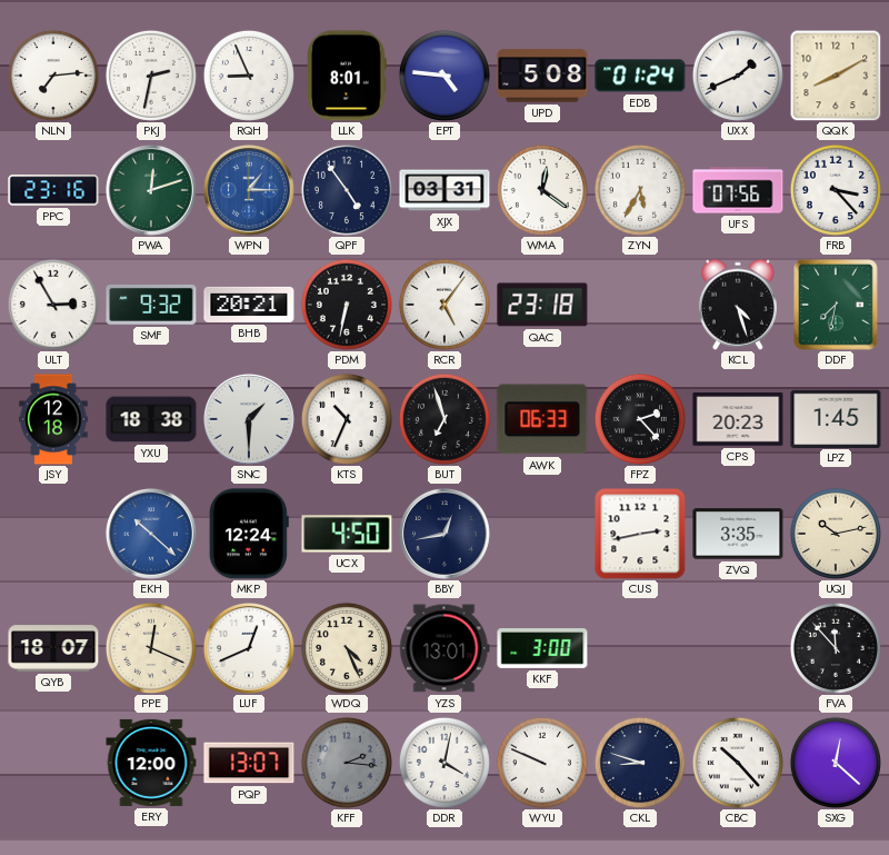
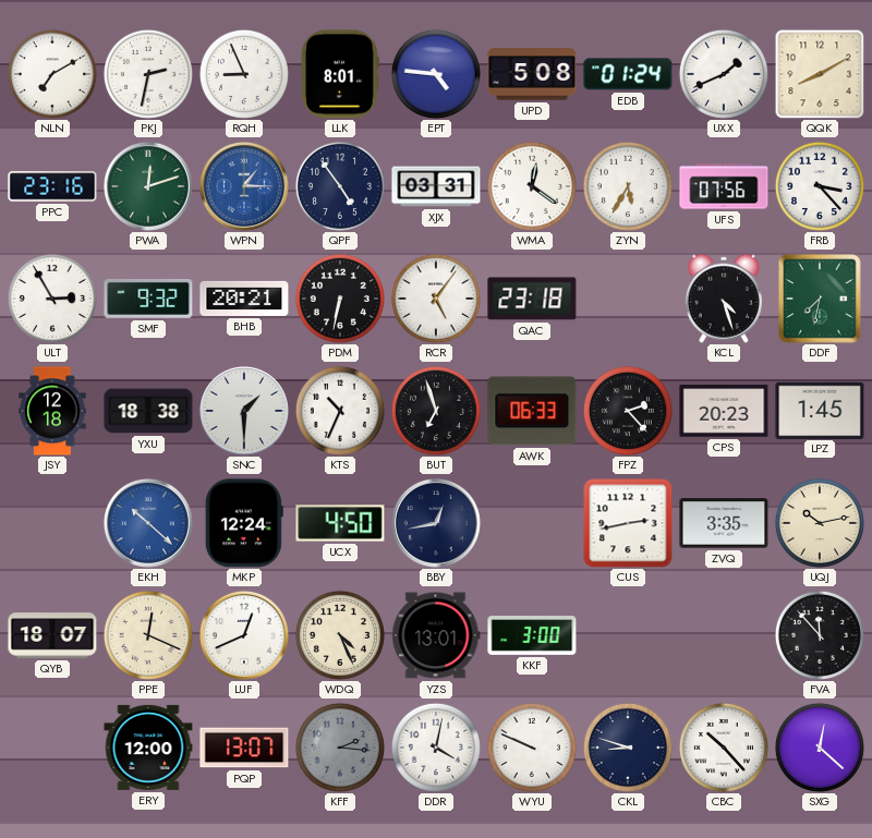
NLN: 7:14 -> 7:10
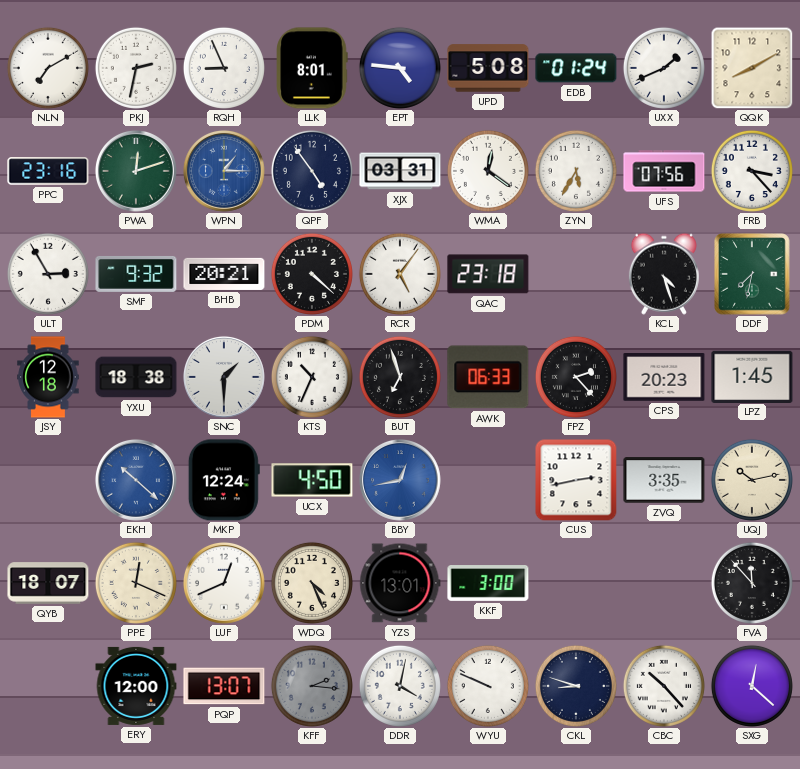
PDM: 6:32 -> 4:22
BBY dial: navy -> blue
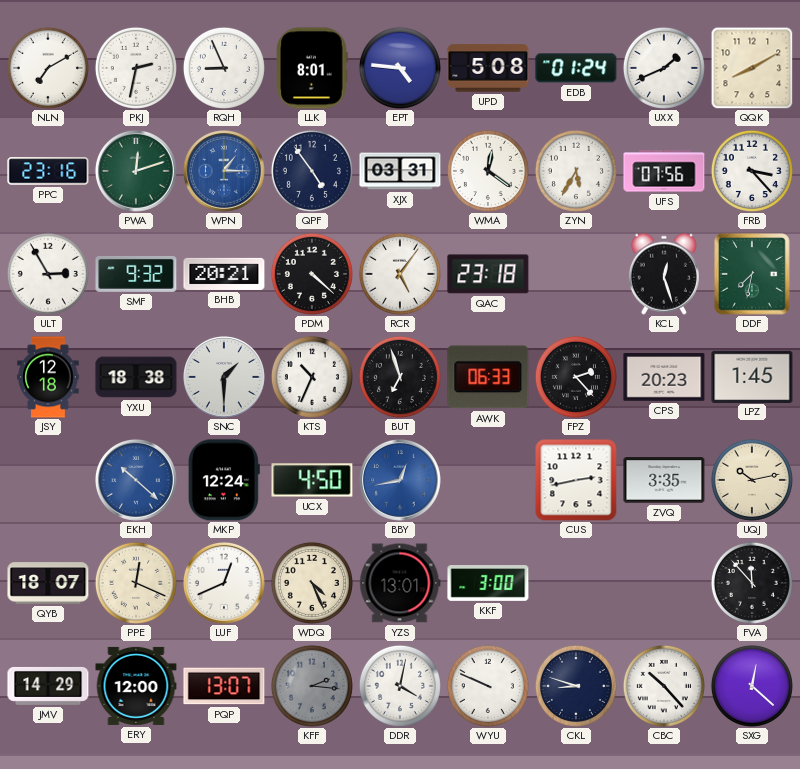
KCL: 4:27 -> 12:27
JMV: none -> 14:29
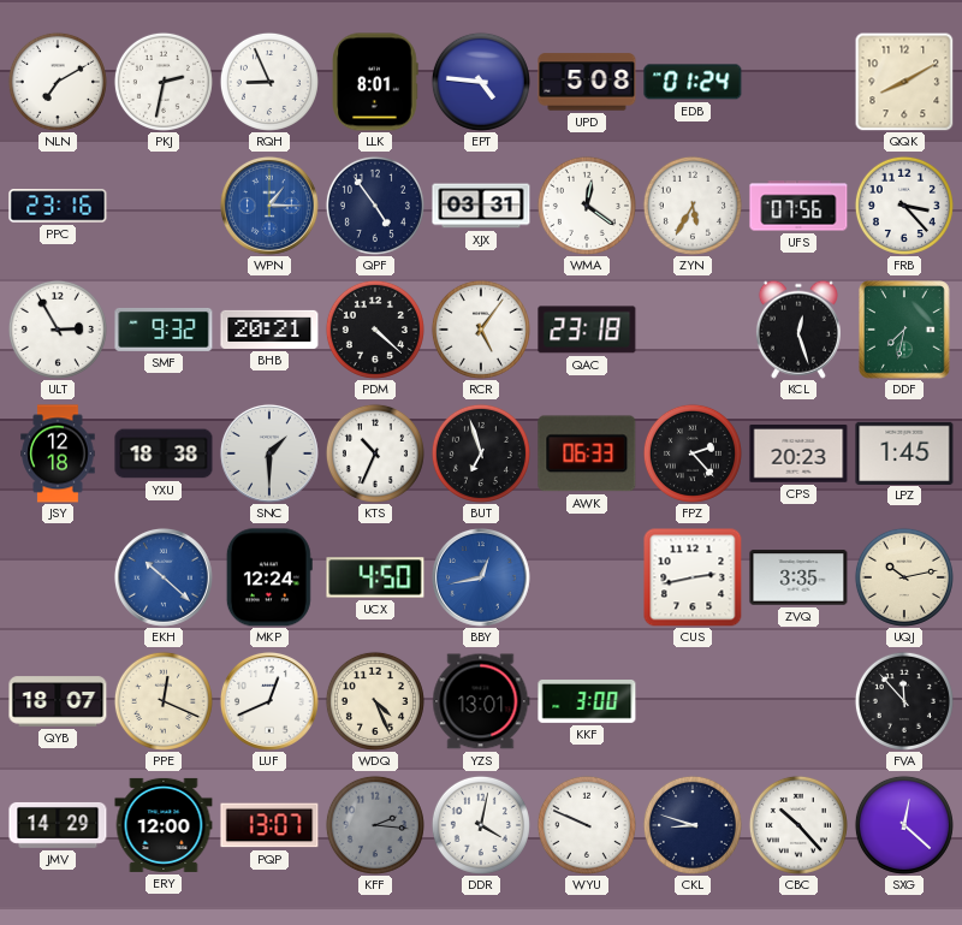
UXX: 1:41 -> none
PWA: 12:12 -> none
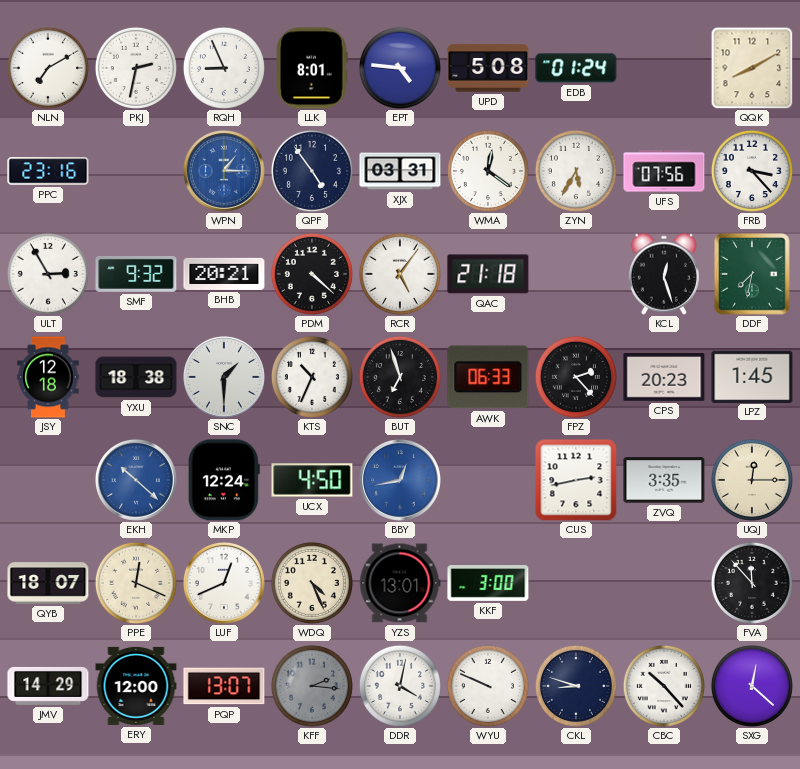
QAC: 23:18 -> 21:18
UQJ: 10:13 -> 12:15
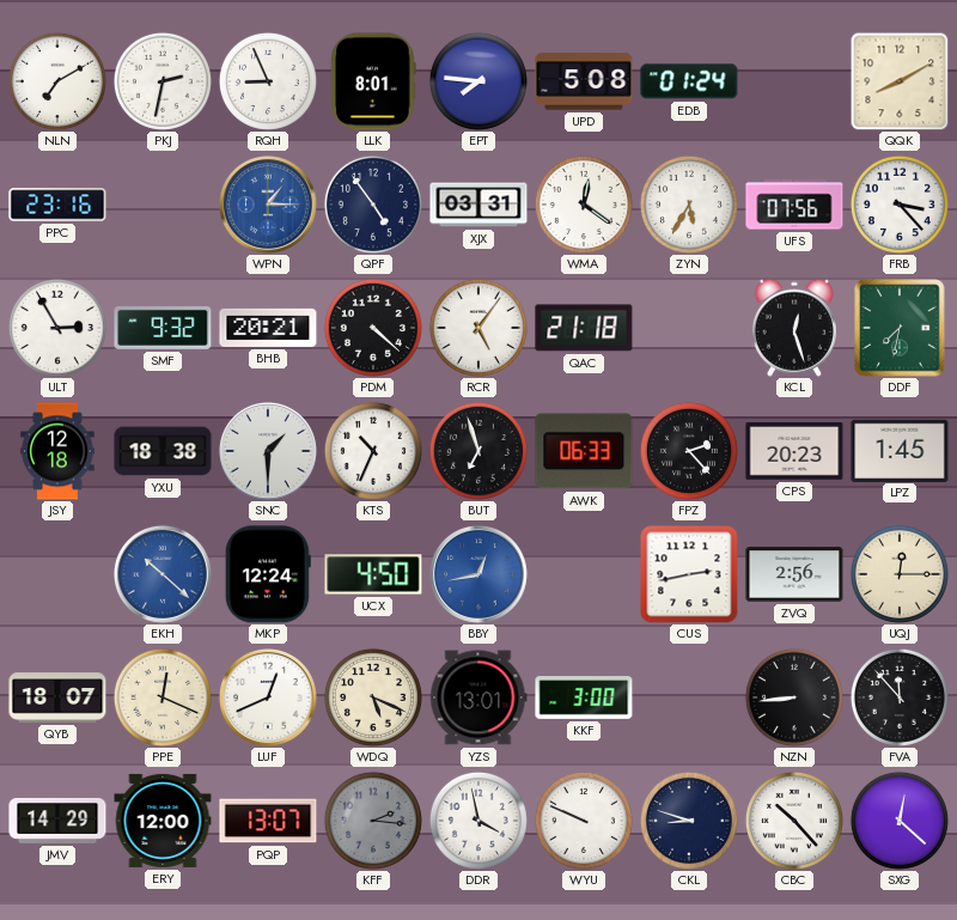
EPT: 4:46 -> 7:46
ZVQ: 3:35 -> 2:56
WDQ: 4:26 -> 5:19
NZN: none -> 8:44
DDR: 4:02 -> 3:58
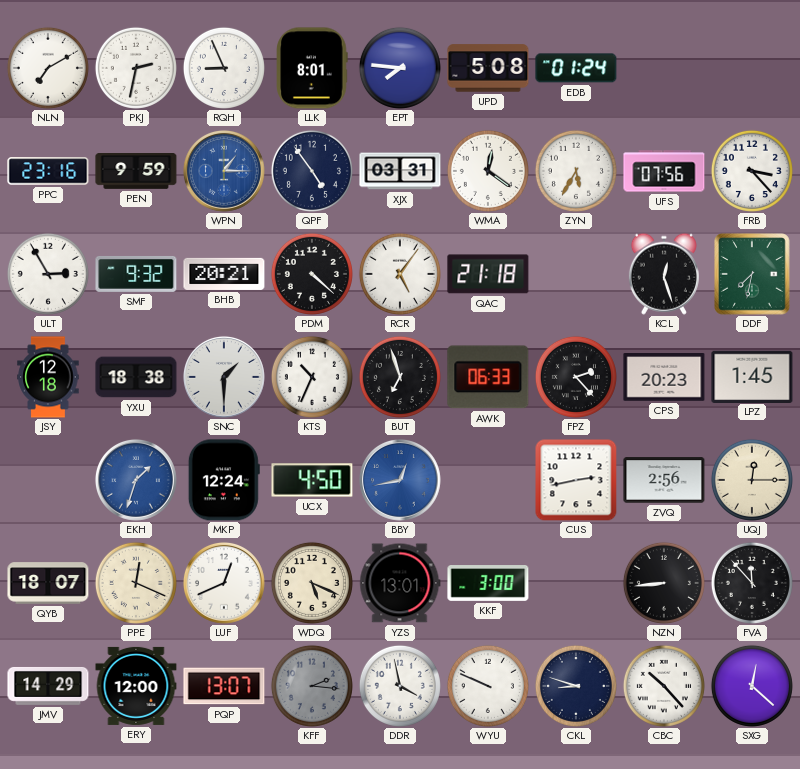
QQK: 8:10 -> none
PEN: none -> 9:59
EKH: 10:22 -> 1:33
